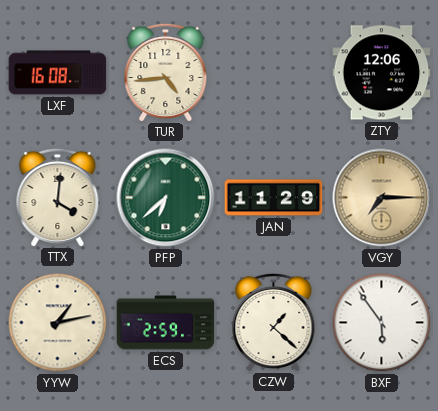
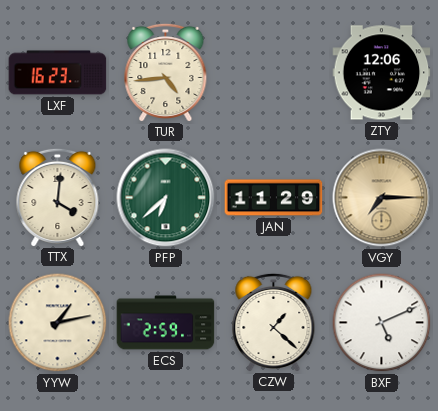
LXF: 16:08 -> 16:23
BXF: 5:54 -> 5:11
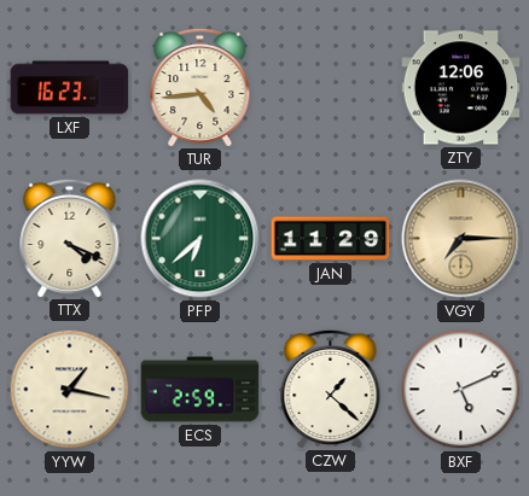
TTX: 4:01 -> 4:19
YYW: 1:13 -> 1:17
